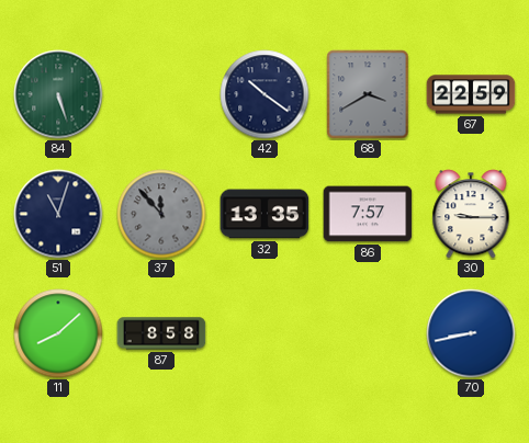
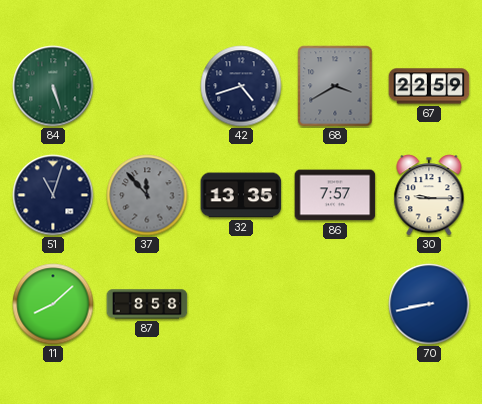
42: 10:21 -> 4:42
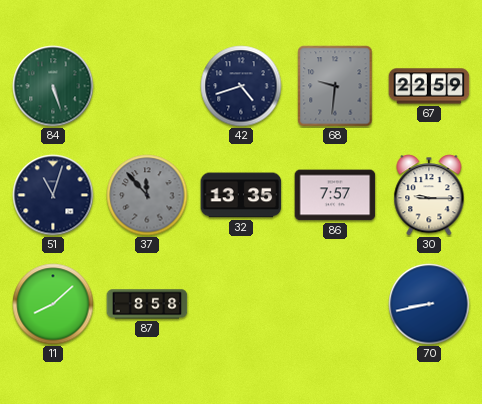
68: 3:40 -> 9:31
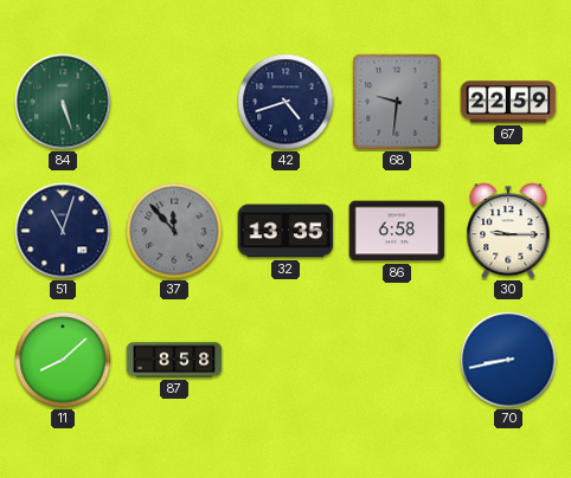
86: 7:57 -> 6:58
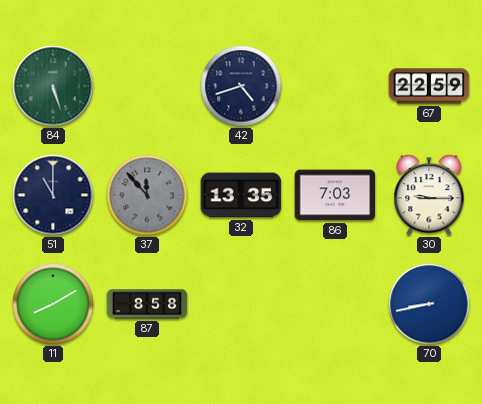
68: 9:31 -> none
51: 11:03 -> 11:00
86: 6:58 -> 7:03
11: 8:08 -> 8:10
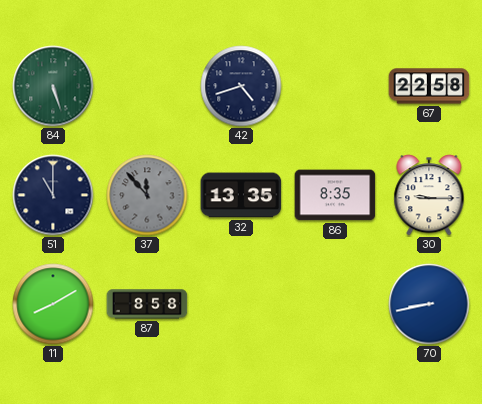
67: 22:59 -> 22:58
86: 7:03 -> 8:35
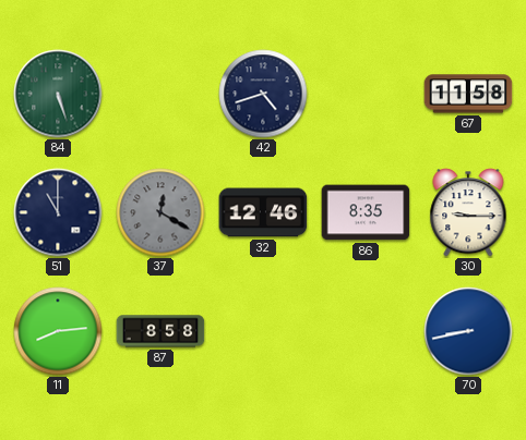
67: 22:58 -> 11:58
37: 11:53 -> 12:20
32: 13:35 -> 12:46
11: 8:10 -> 8:14
